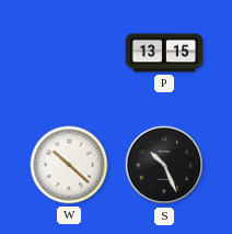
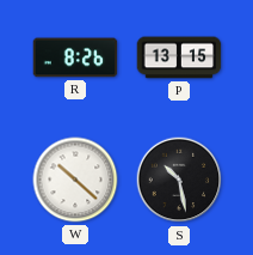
R: none -> 8:26
S: 10:26 -> 10:28
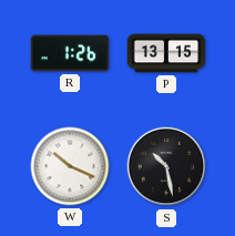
R: 8:26 -> 1:26
W: 10:22 -> 10:19
